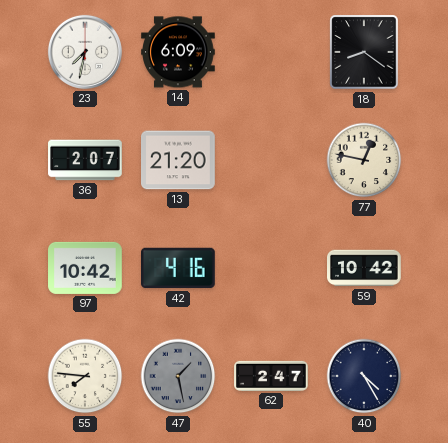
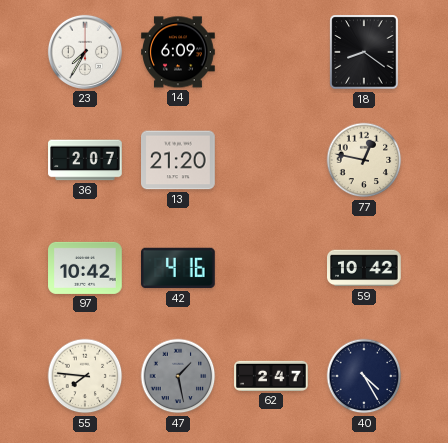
23: 7:32 -> 7:35
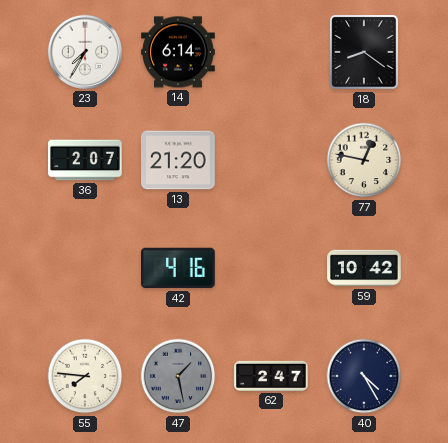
14: 6:09 -> 6:14
97: 10:42 -> none
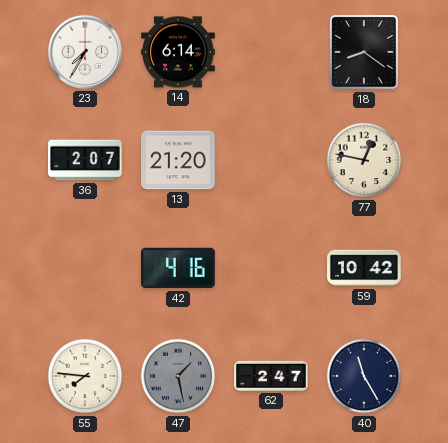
40: 4:25 -> 11:25
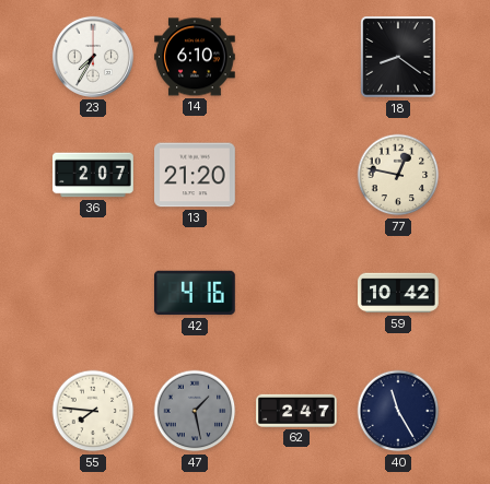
14: 6:14 -> 6:10
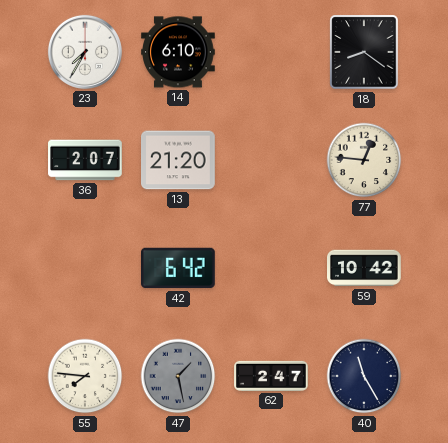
77: 12:47 -> 12:46
42: 4:16 -> 6:42
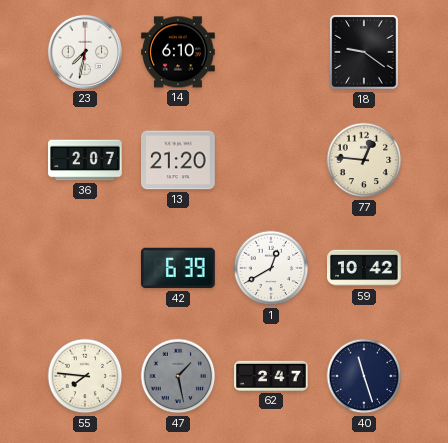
23: 7:35 -> 7:32
18: 8:21 -> 9:21
42: 6:42 -> 6:39
1: none -> 12:40
40: 11:25 -> 11:27
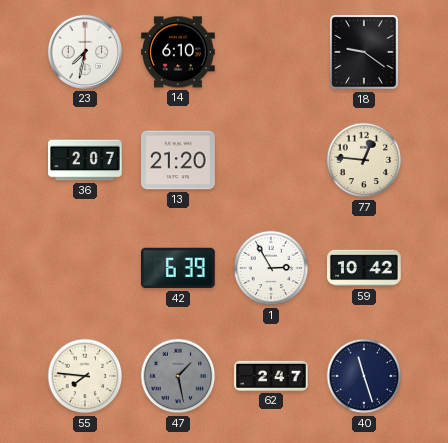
1: 12:40 -> 2:55
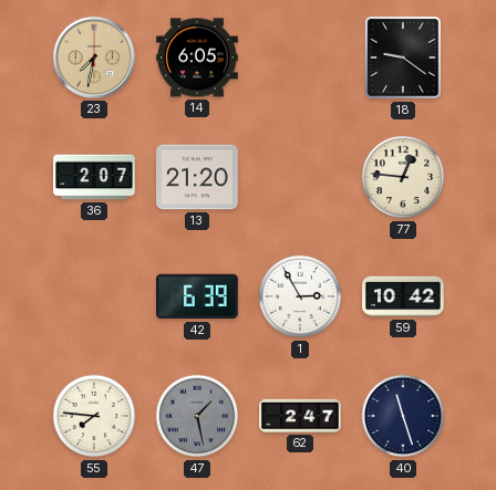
23 dial: white -> champagne
14: 6:10 -> 6:05
